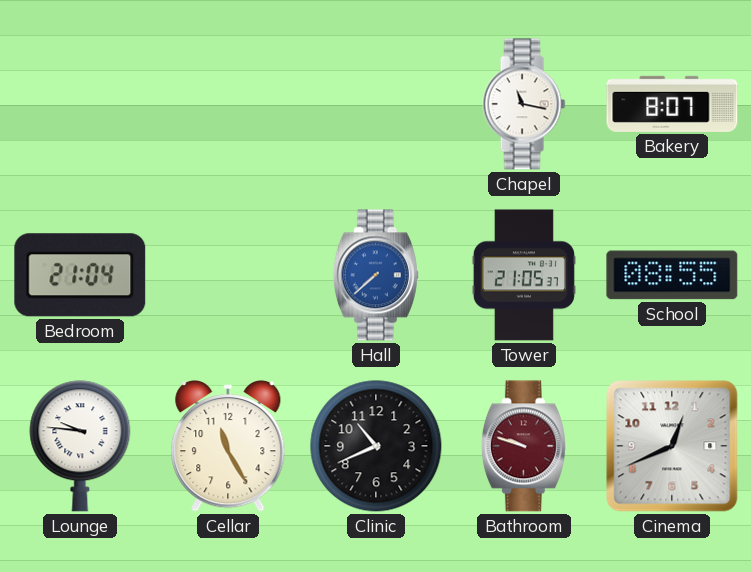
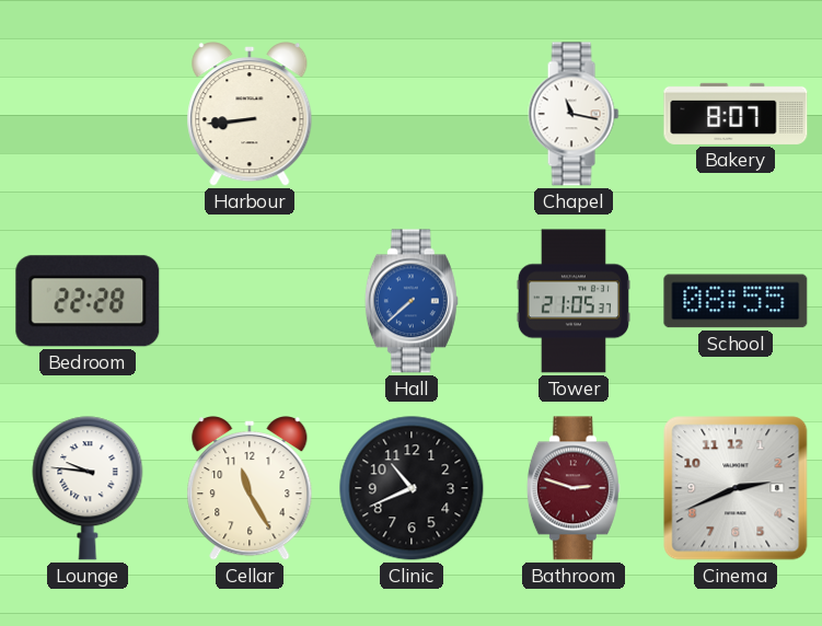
Harbour: none -> 8:44
Bedroom: 21:04 -> 22:28
Bathroom: 9:48 -> 2:48
Cinema: 12:41 -> 2:41
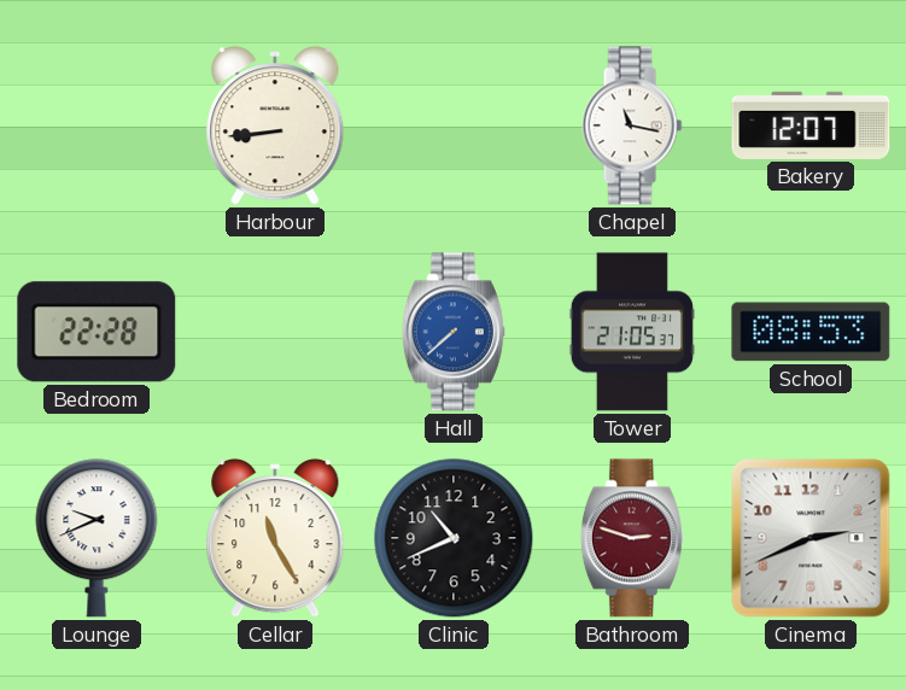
Bakery: 8:07 -> 12:07
School: 08:55 -> 08:53
Lounge: 9:46 -> 9:41
